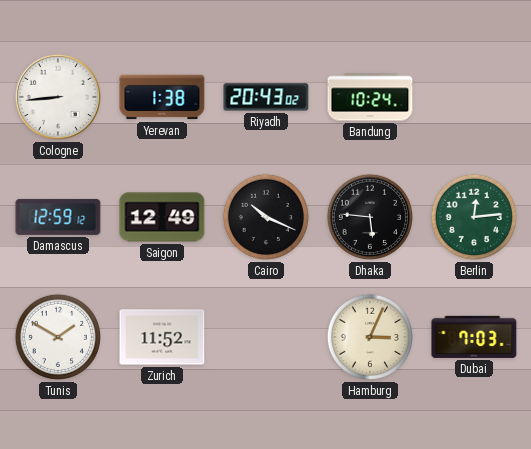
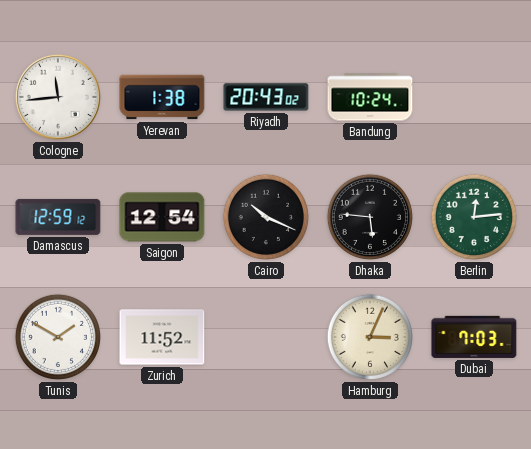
Cologne: 8:44 -> 11:44
Saigon: 12:49 -> 12:54
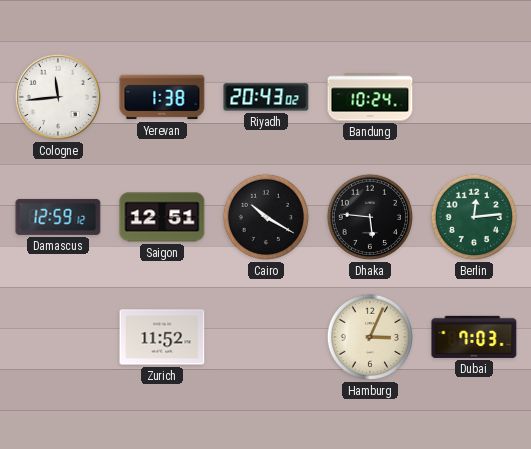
Saigon: 12:54 -> 12:51
Cairo: 10:19 -> 10:20
Tunis: 1:50 -> none
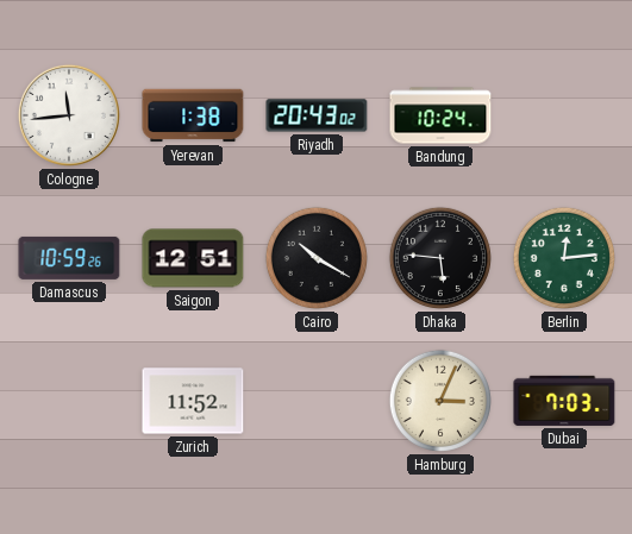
Damascus: 12:59 -> 10:59
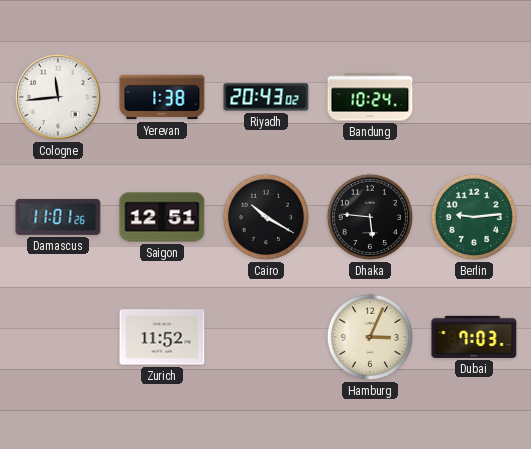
Damascus: 10:59 -> 11:01
Berlin: 12:14 -> 9:14
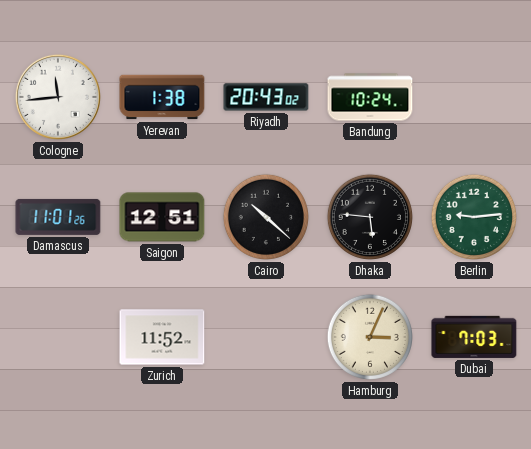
Cairo: 10:20 -> 10:22
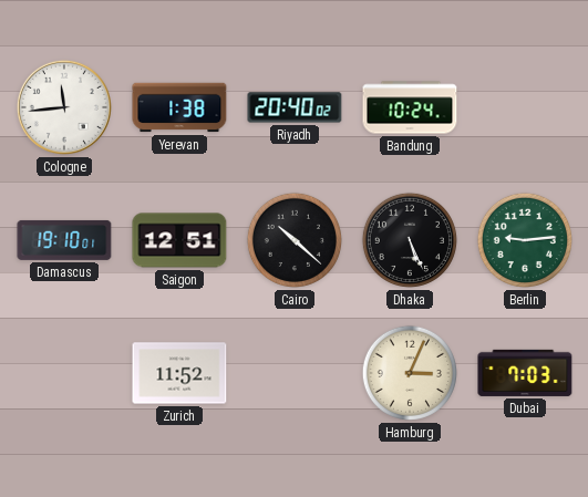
Riyadh: 20:43 -> 20:40
Damascus: 11:01 -> 19:10
Dhaka: 5:46 -> 5:26
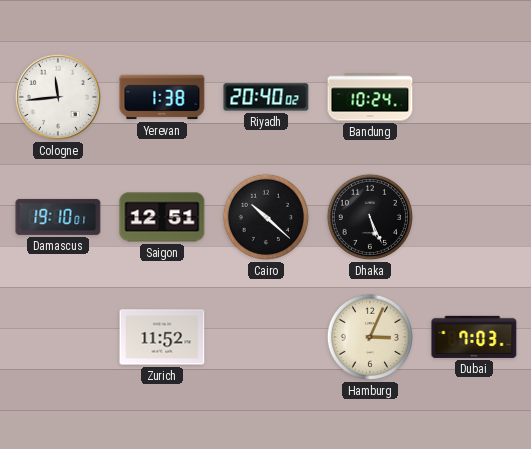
Berlin: 9:14 -> none
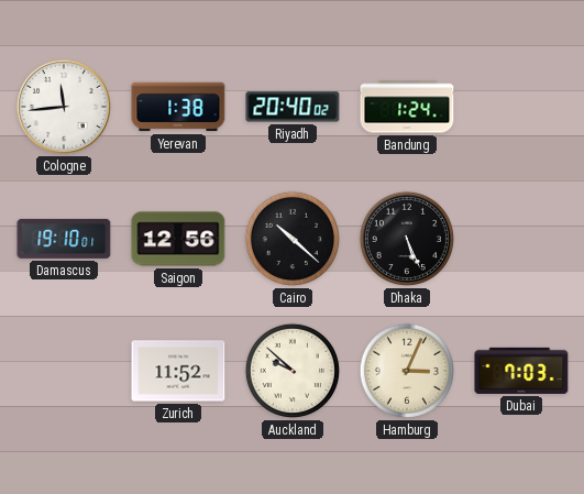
Bandung: 10:24 -> 1:24
Saigon: 12:51 -> 12:56
Auckland: none -> 9:52
